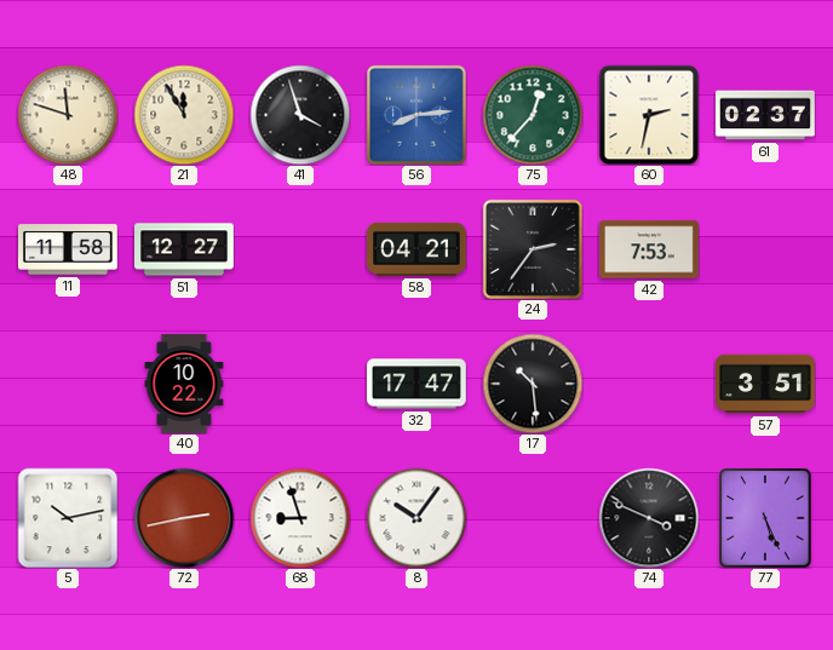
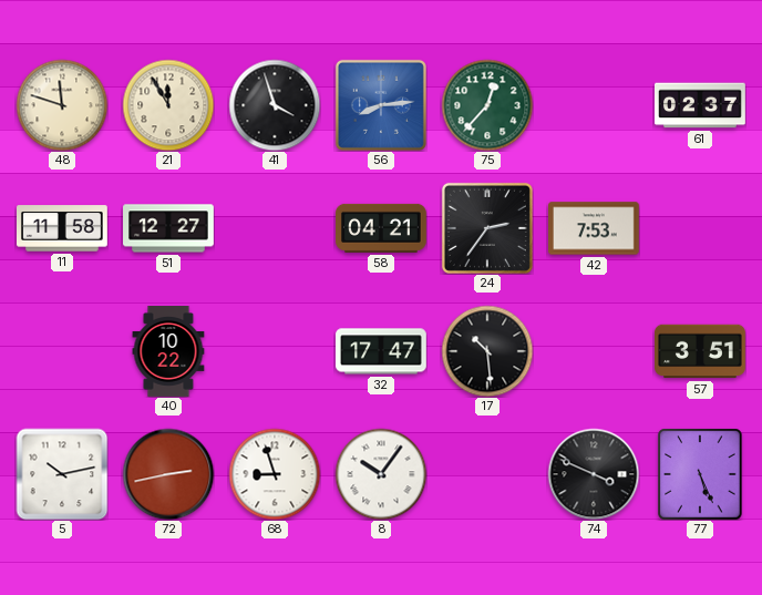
60: 2:32 -> none
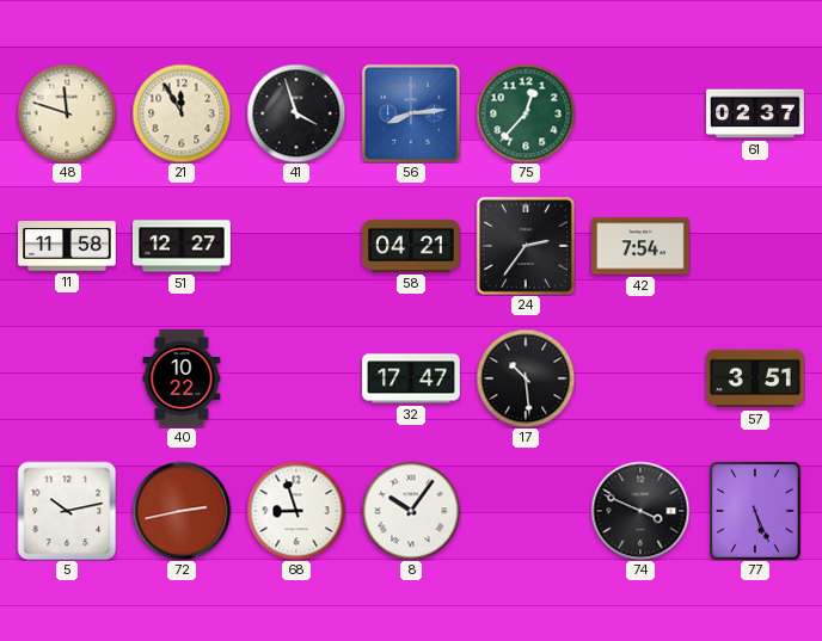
42: 7:53 -> 7:54
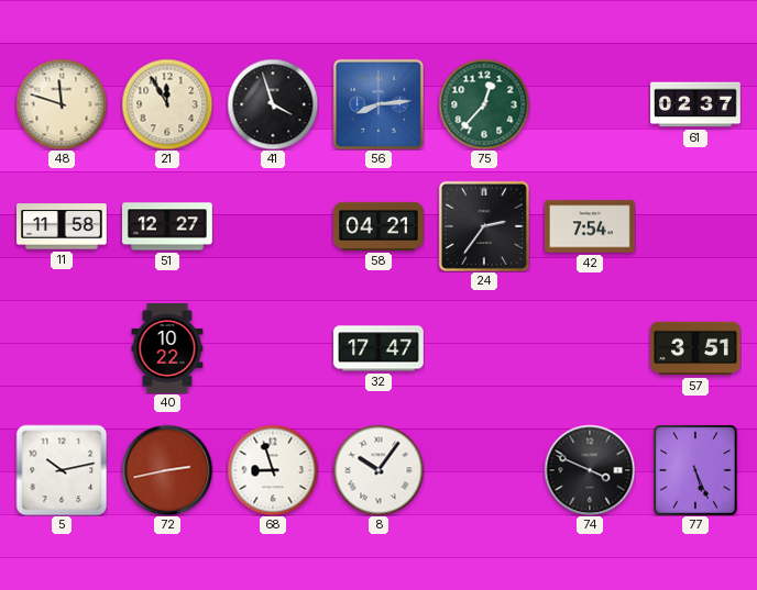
17: 10:29 -> none
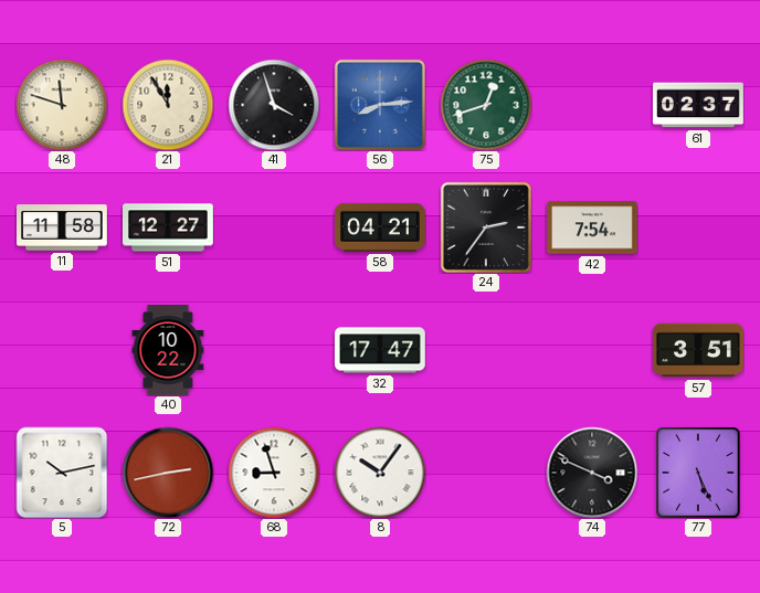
75: 12:37 -> 12:42
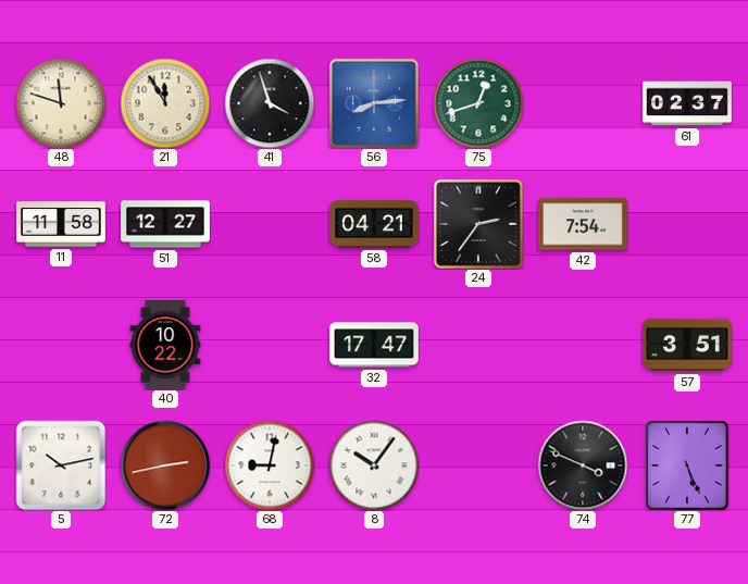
68: 8:57 -> 9:02
